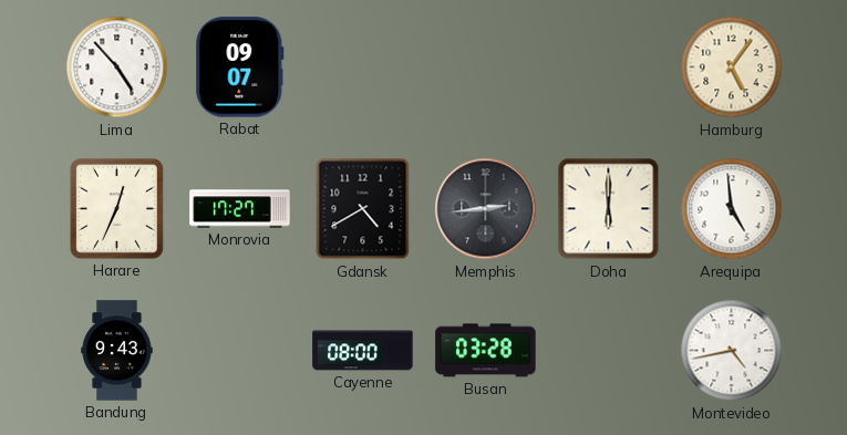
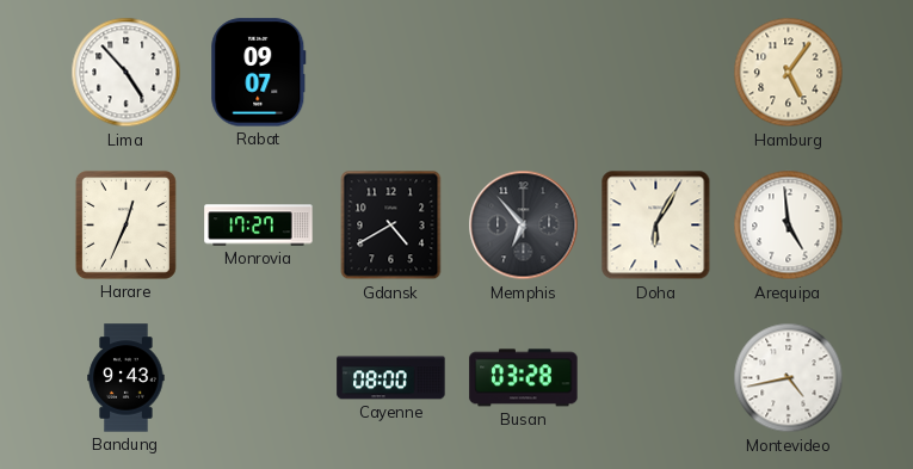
Memphis: 2:44 -> 6:53
Doha: 6:00 -> 6:05
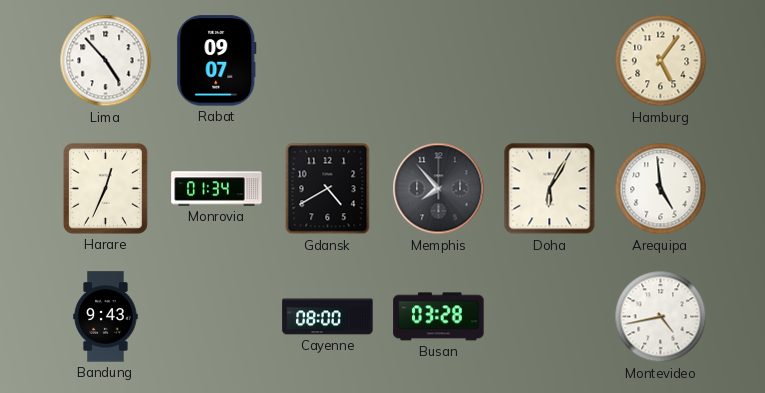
Monrovia: 17:27 -> 01:34
Memphis: 6:53 -> 7:53
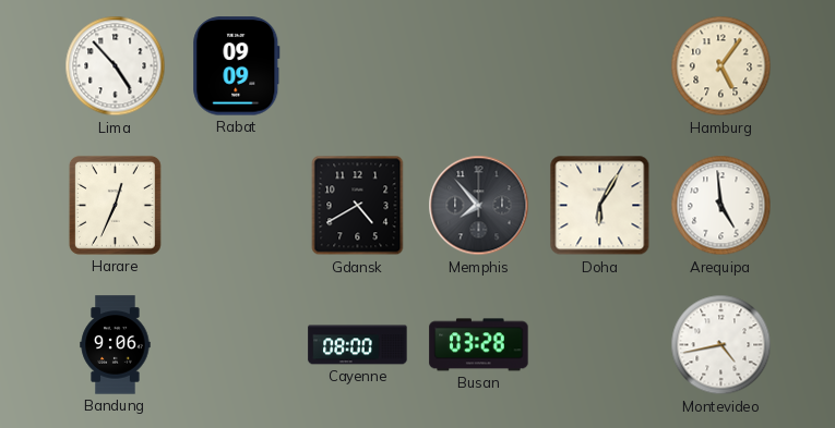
Rabat: 09:07 -> 09:09
Monrovia: 01:34 -> none
Bandung: 9:43 -> 9:06
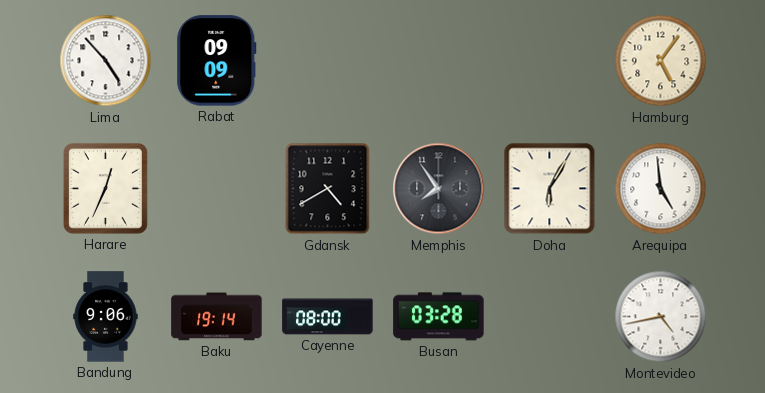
Memphis: 7:53 -> 7:54
Baku: none -> 19:14
